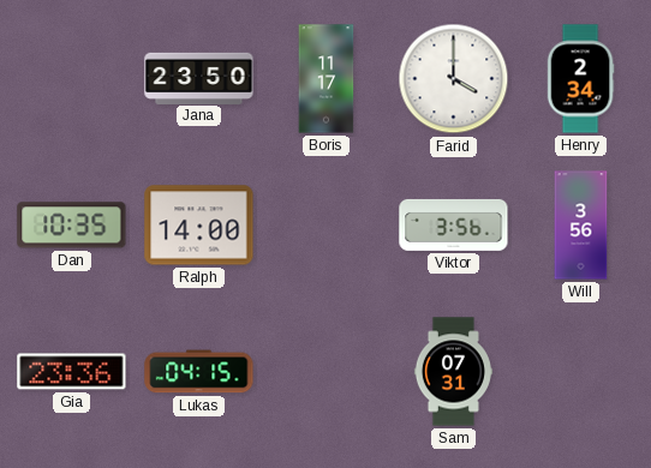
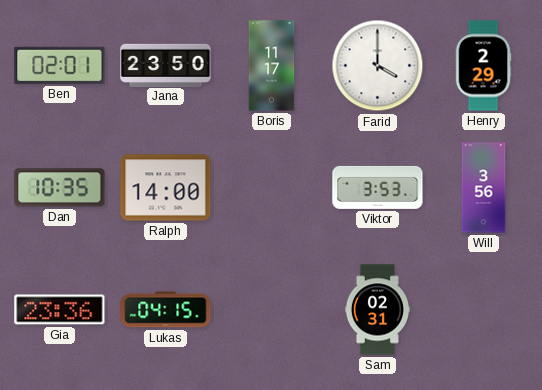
Ben: none -> 02:01
Henry: 2:34 -> 2:29
Viktor: 3:56 -> 3:53
Sam: 07:31 -> 02:31
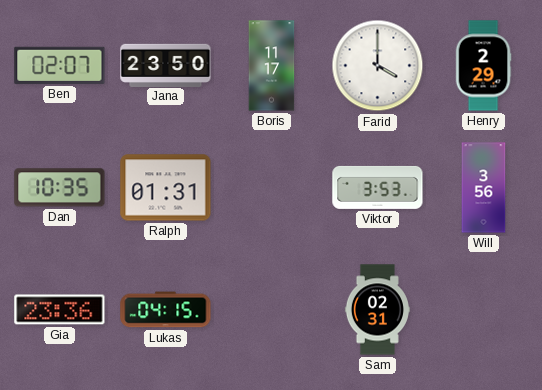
Ben: 02:01 -> 02:07
Ralph: 14:00 -> 01:31
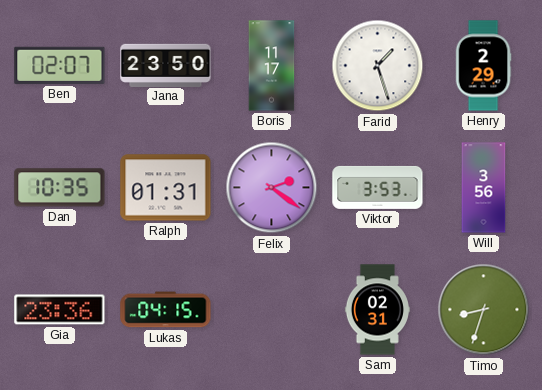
Farid: 4:00 -> 1:27
Felix: none -> 2:21
Timo: none -> 8:33
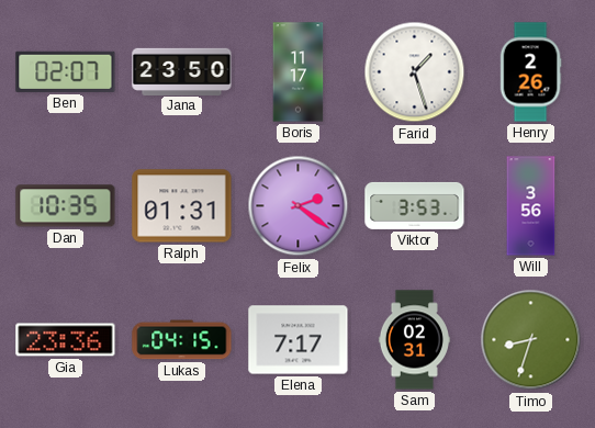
Henry: 2:29 -> 2:26
Elena: none -> 7:17
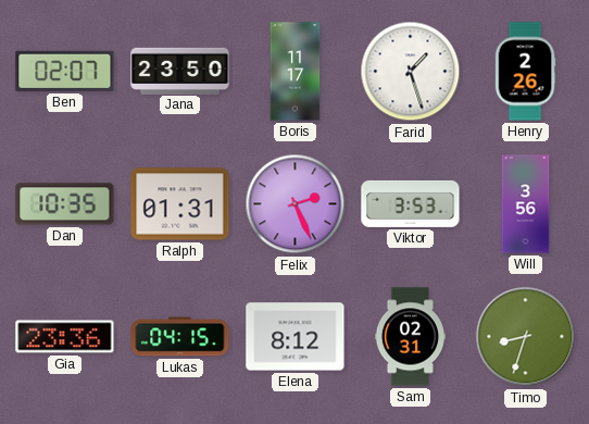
Felix: 2:21 -> 2:26
Elena: 7:17 -> 8:12
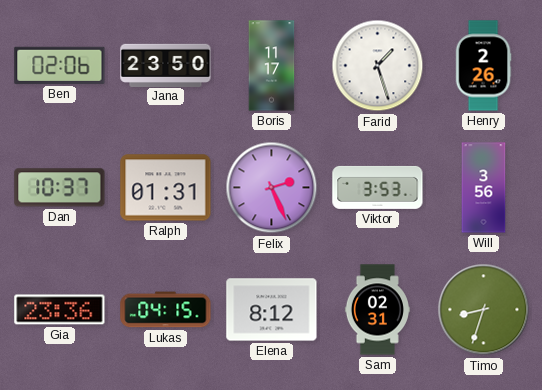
Ben: 02:07 -> 02:06
Dan: 10:35 -> 10:37
